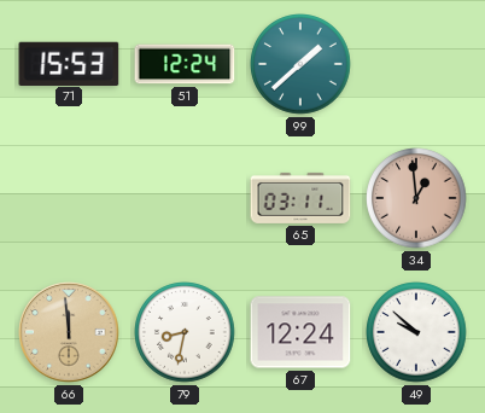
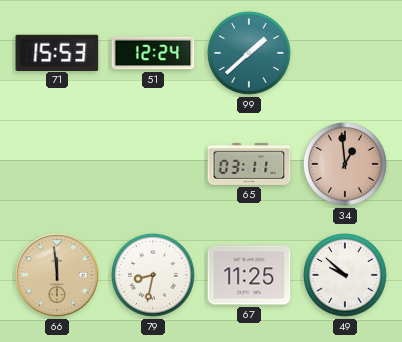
67: 12:24 -> 11:25
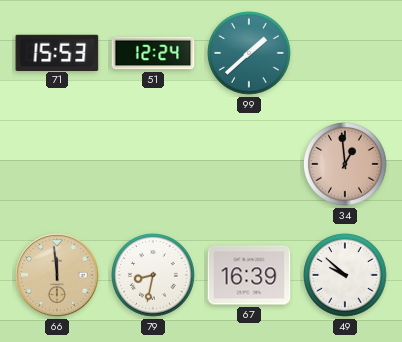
65: 03:11 -> none
67: 11:25 -> 16:39
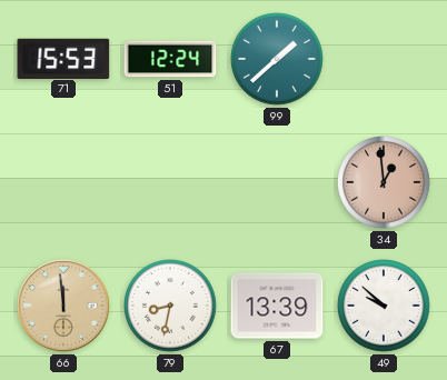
67: 16:39 -> 13:39
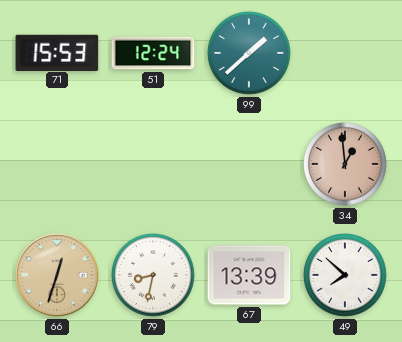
66: 11:59 -> 12:33
49: 9:52 -> 7:52
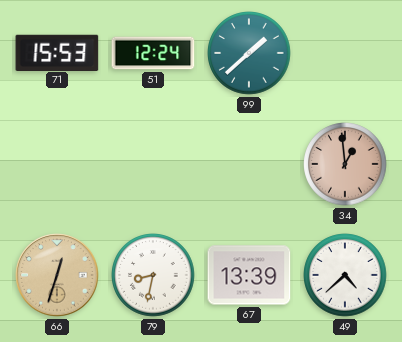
49: 7:52 -> 4:38
